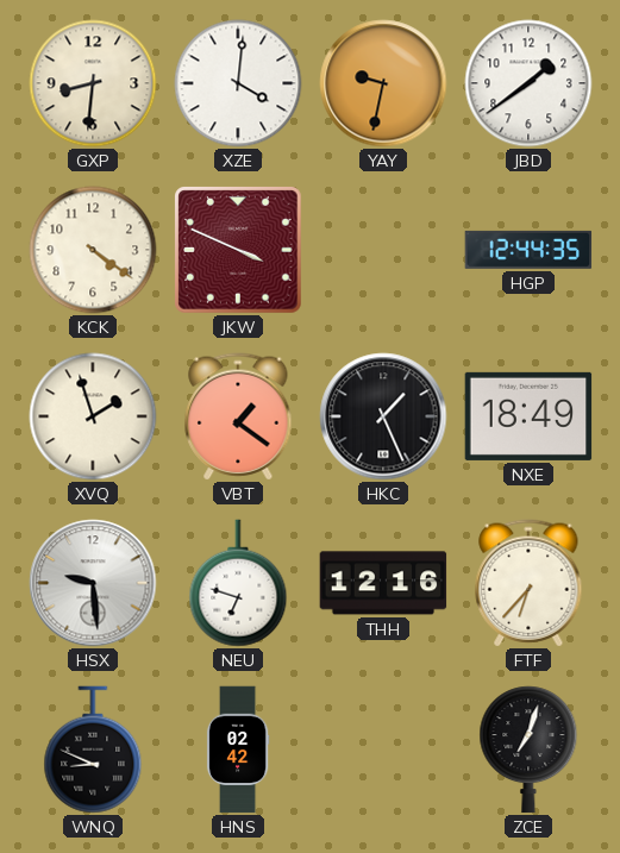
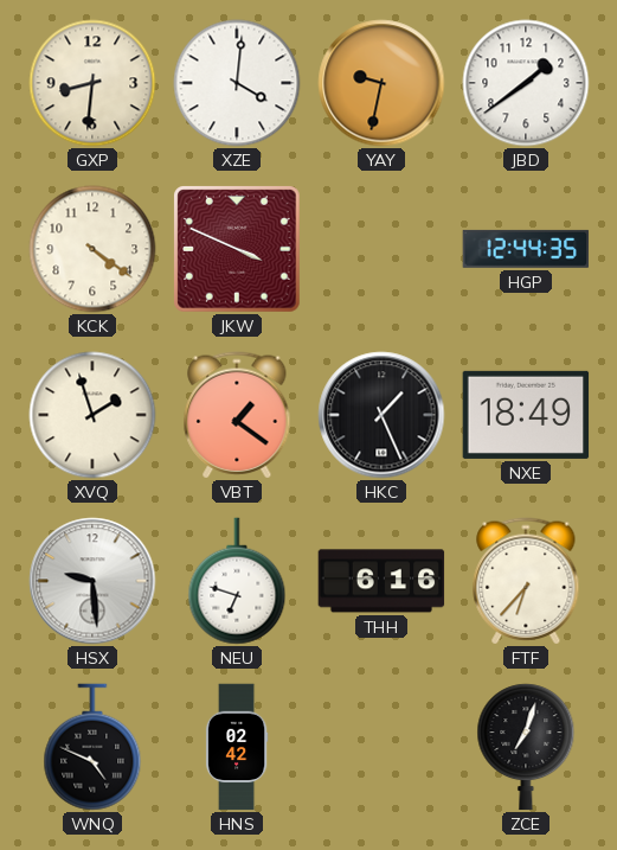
THH: 12:16 -> 6:16
WNQ: 8:49 -> 4:49
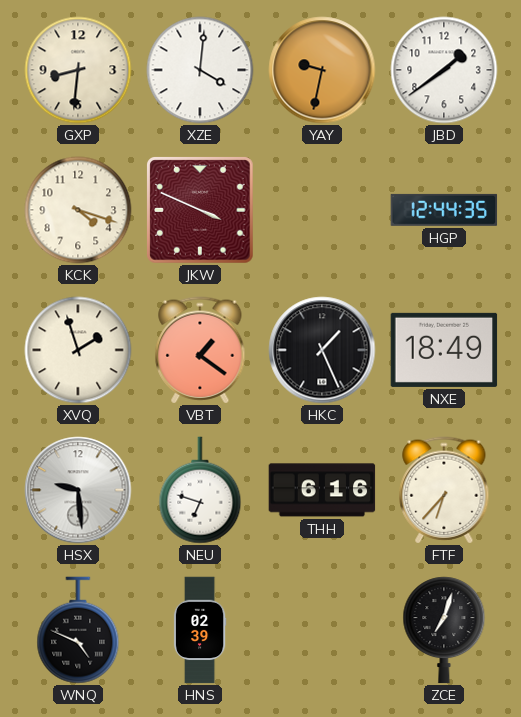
KCK: 4:21 -> 4:18
HNS: 02:42 -> 02:39
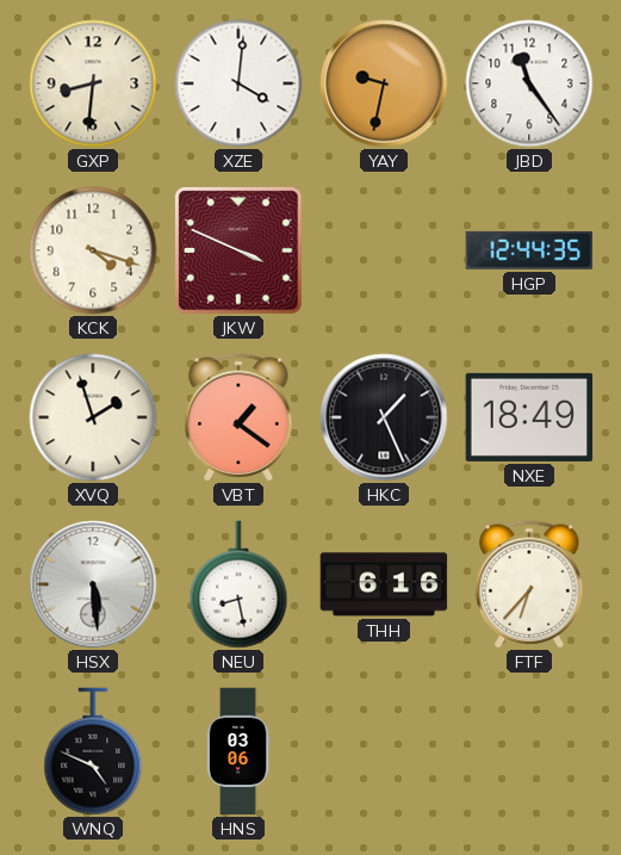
JBD: 1:39 -> 11:24
HSX: 9:29 -> 5:29
NEU: 6:48 -> 8:28
HNS: 02:39 -> 03:06
ZCE: 7:03 -> none
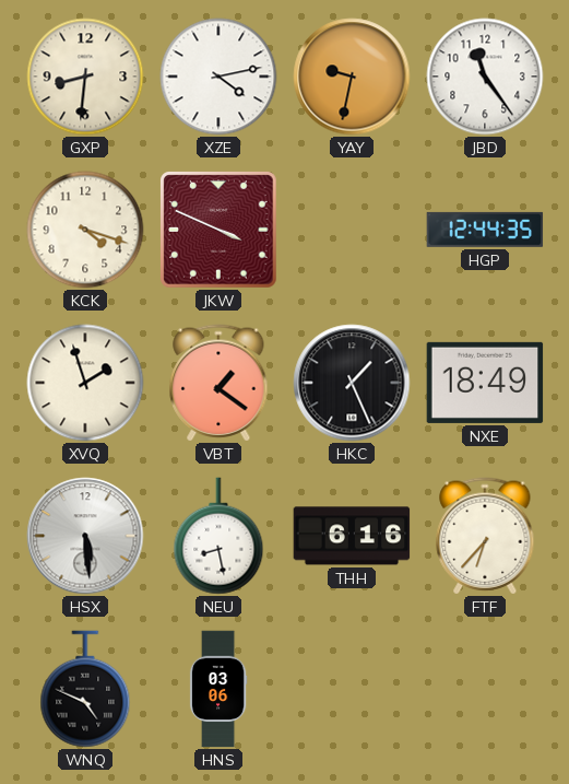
XZE: 4:01 -> 4:13
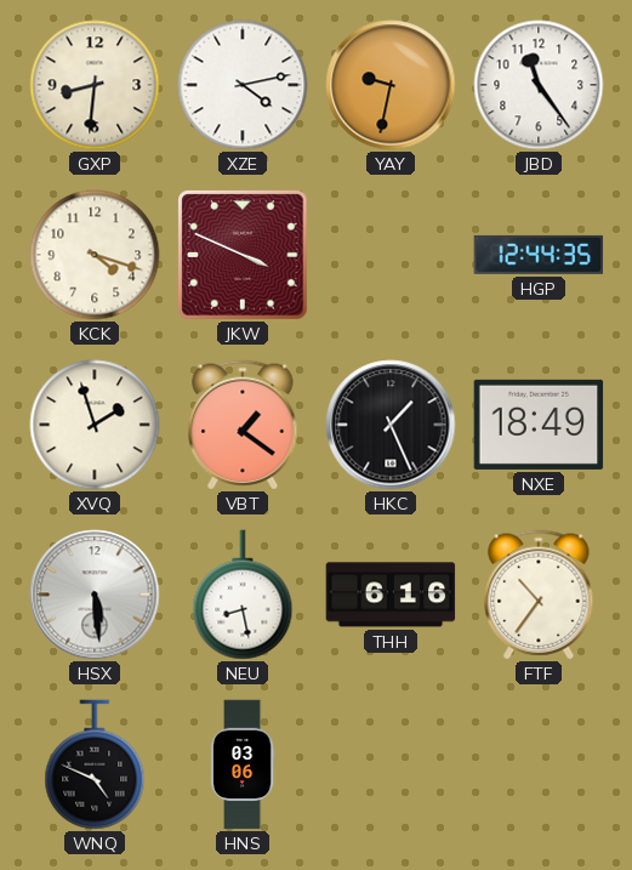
FTF: 6:37 -> 10:36
